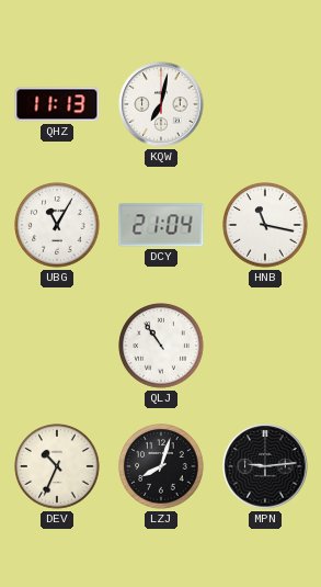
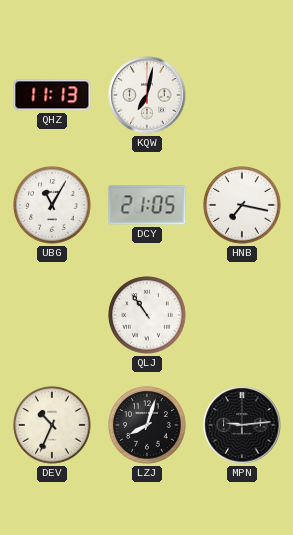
DCY: 21:04 -> 21:05
HNB: 11:17 -> 7:17
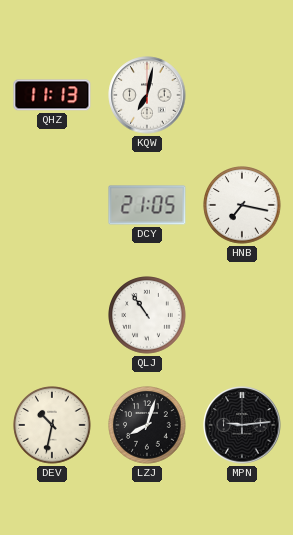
UBG: 11:05 -> none
DEV: 10:34 -> 10:32
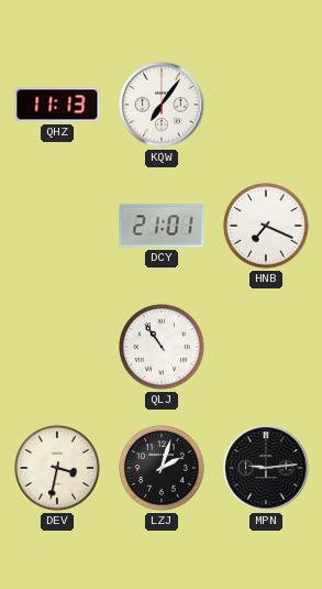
KQW: 7:02 -> 7:06
DCY: 21:05 -> 21:01
HNB: 7:17 -> 7:19
DEV: 10:32 -> 3:32
LZJ: 8:03 -> 2:03
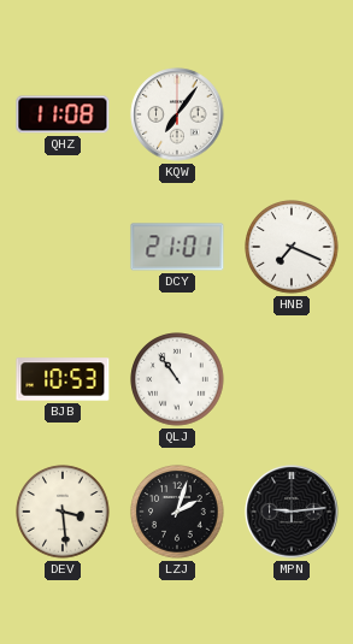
QHZ: 11:13 -> 11:08
BJB: none -> 10:53
DEV: 3:32 -> 3:29
